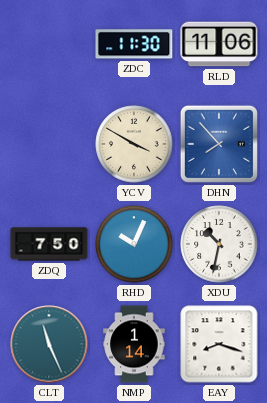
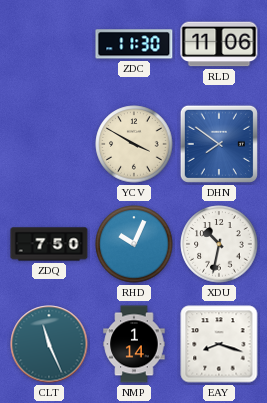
DHN: 7:53 -> 7:51
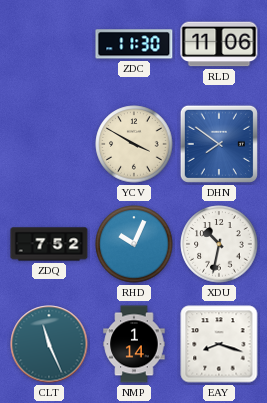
ZDQ: 7:50 -> 7:52
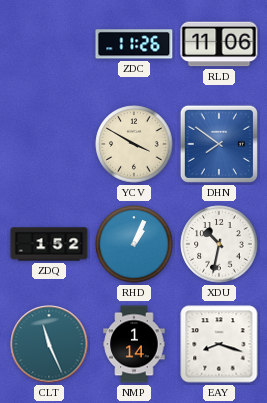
ZDC: 11:30 -> 11:26
ZDQ: 7:52 -> 1:52
RHD: 10:04 -> 1:04
